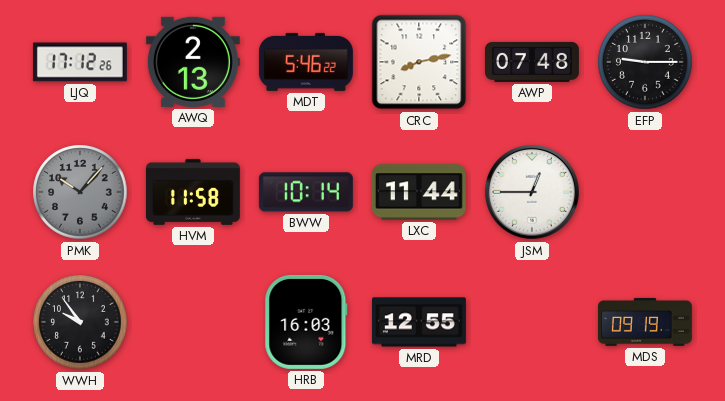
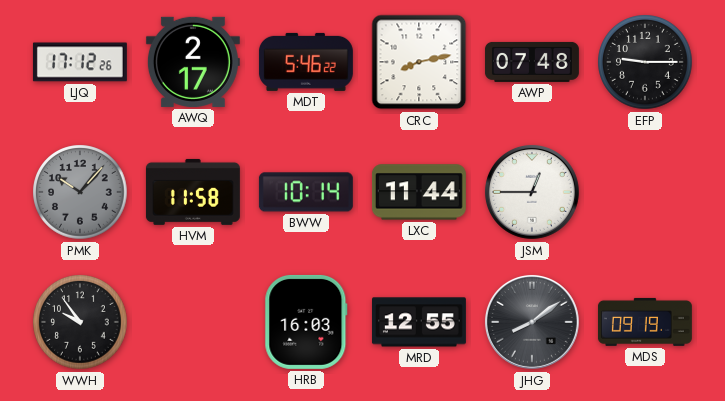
AWQ: 2:13 -> 2:17
JHG: none -> 8:09
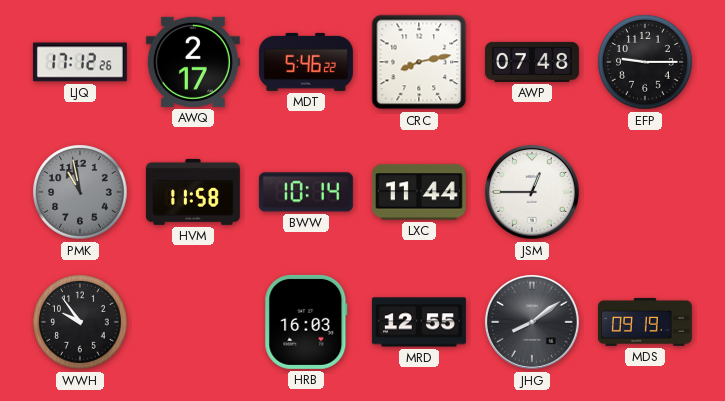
PMK: 10:07 -> 10:58
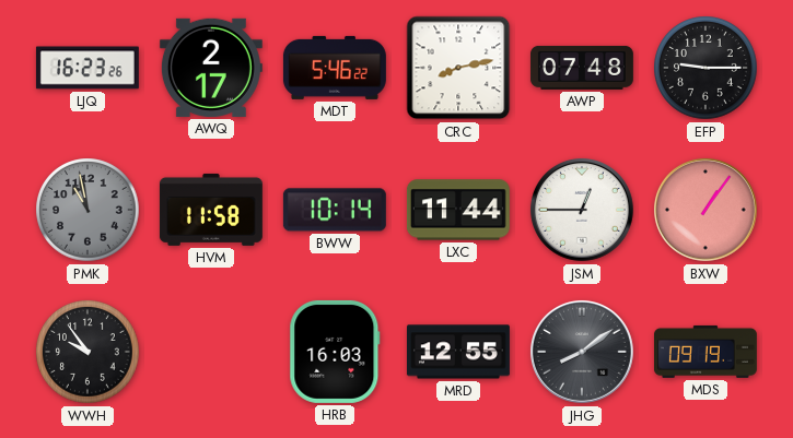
LJQ: 17:12 -> 16:23
BXW: none -> 1:06
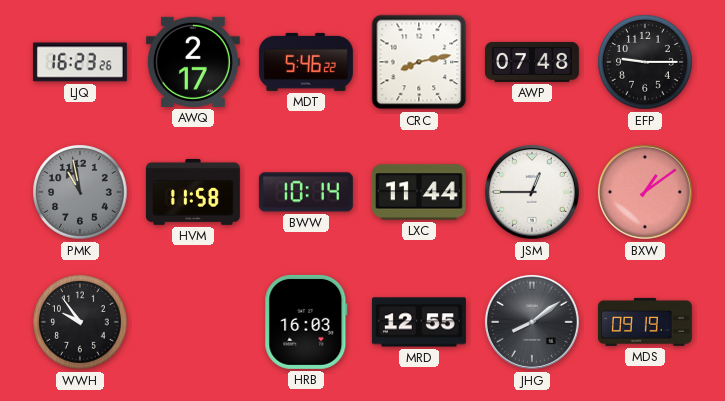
BXW: 1:06 -> 1:09
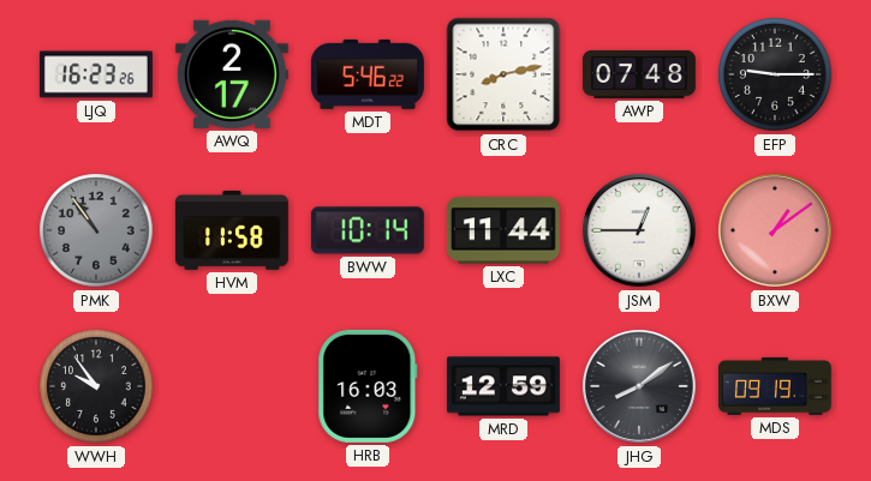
PMK: 10:58 -> 10:54
MRD: 12:55 -> 12:59
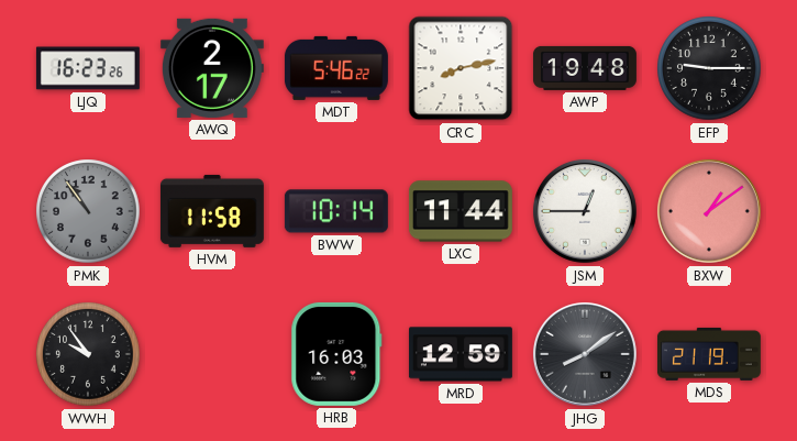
AWP: 07:48 -> 19:48
MDS: 09:19 -> 21:19
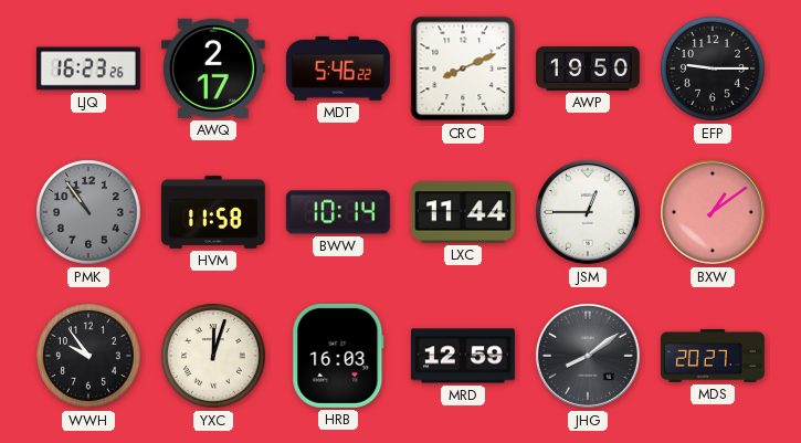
CRC: 8:13 -> 8:11
AWP: 19:48 -> 19:50
YXC: none -> 12:03
MDS: 21:19 -> 20:27
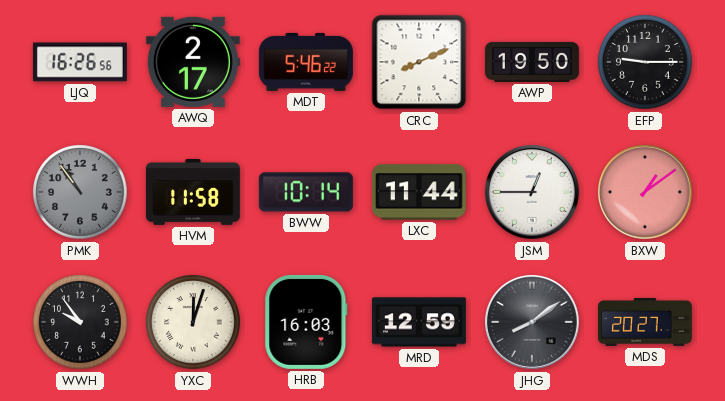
LJQ: 16:23 -> 16:26
